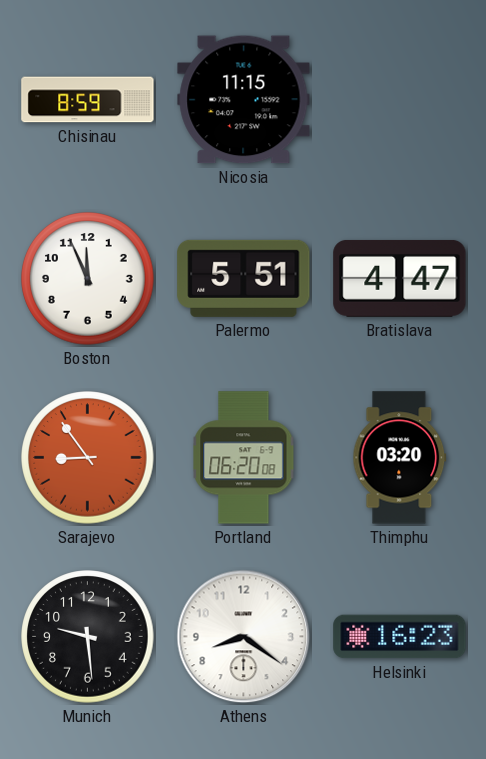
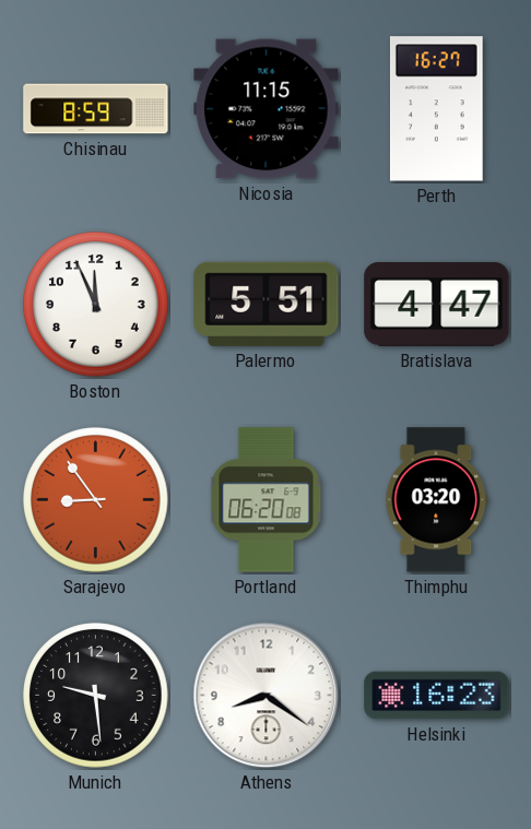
Perth: none -> 16:27
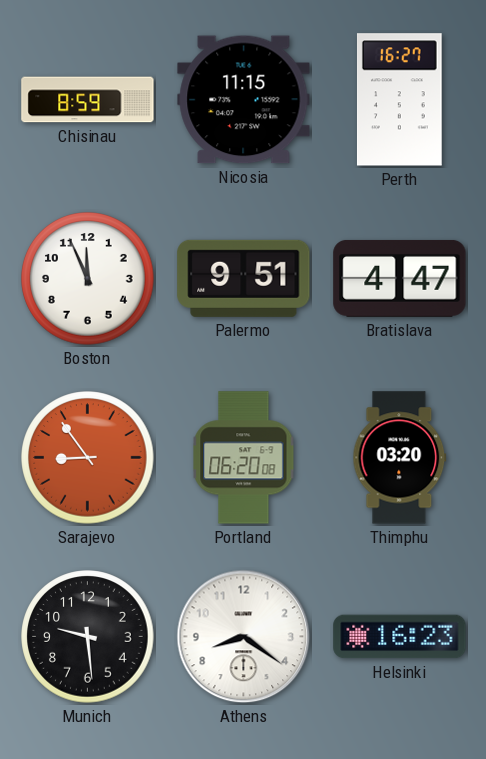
Palermo: 5:51 -> 9:51
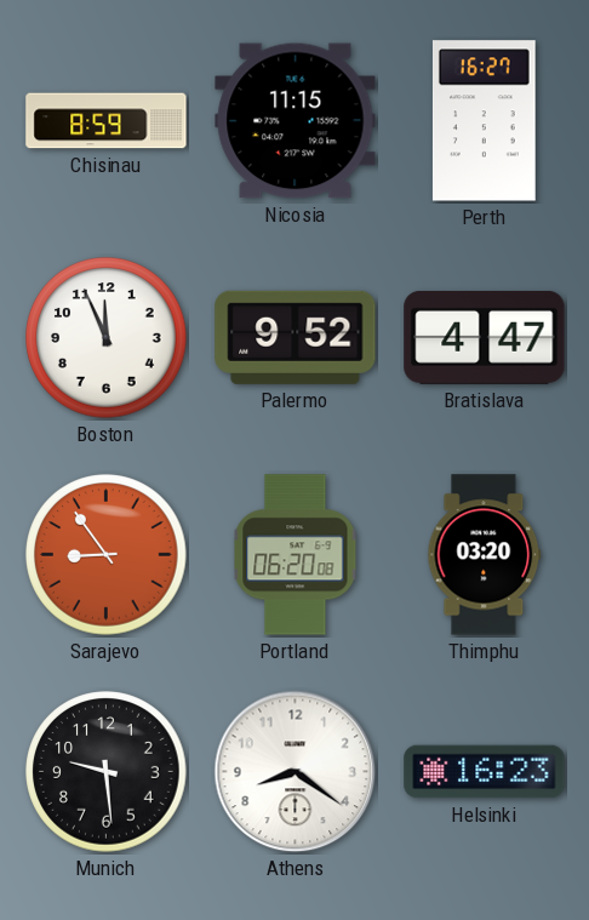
Palermo: 9:51 -> 9:52
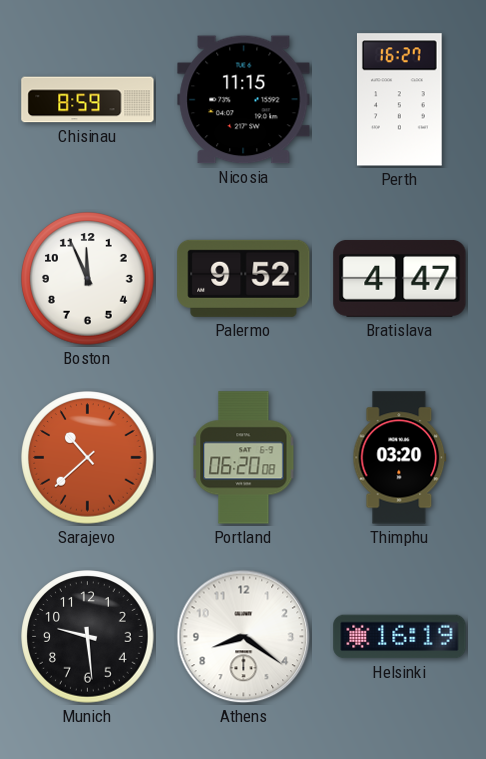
Sarajevo: 8:54 -> 10:38
Helsinki: 16:23 -> 16:19
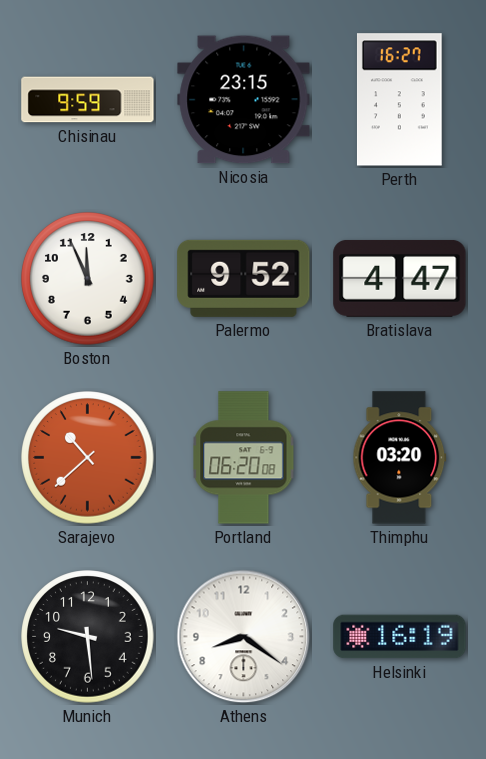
Chisinau: 8:59 -> 9:59
Nicosia: 11:15 -> 23:15
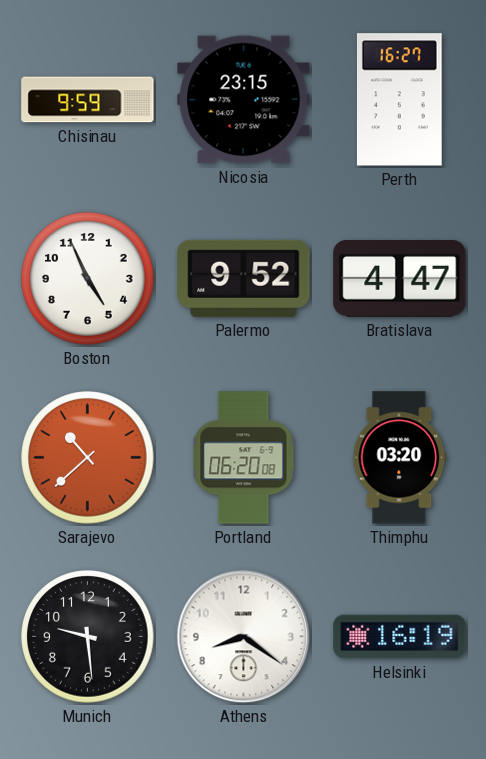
Boston: 11:56 -> 4:56
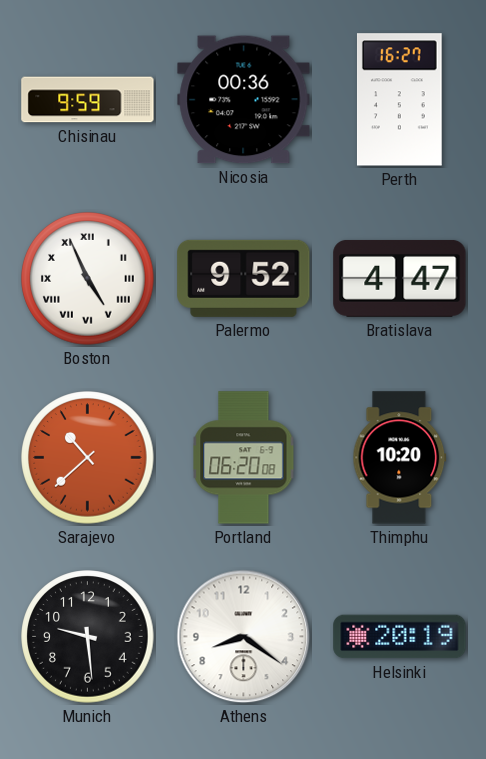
Nicosia: 23:15 -> 00:36
Boston numerals: Arabic -> Roman
Thimphu: 03:20 -> 10:20
Helsinki: 16:19 -> 20:19
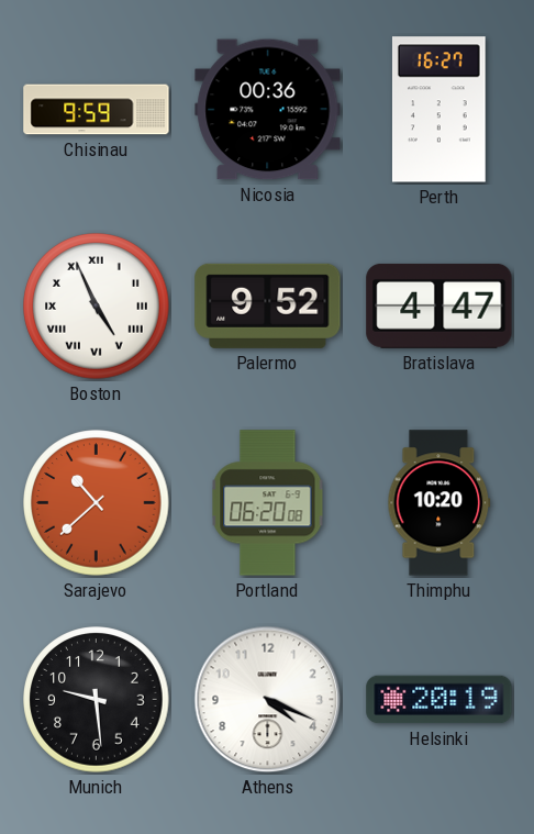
Athens: 8:21 -> 4:19
